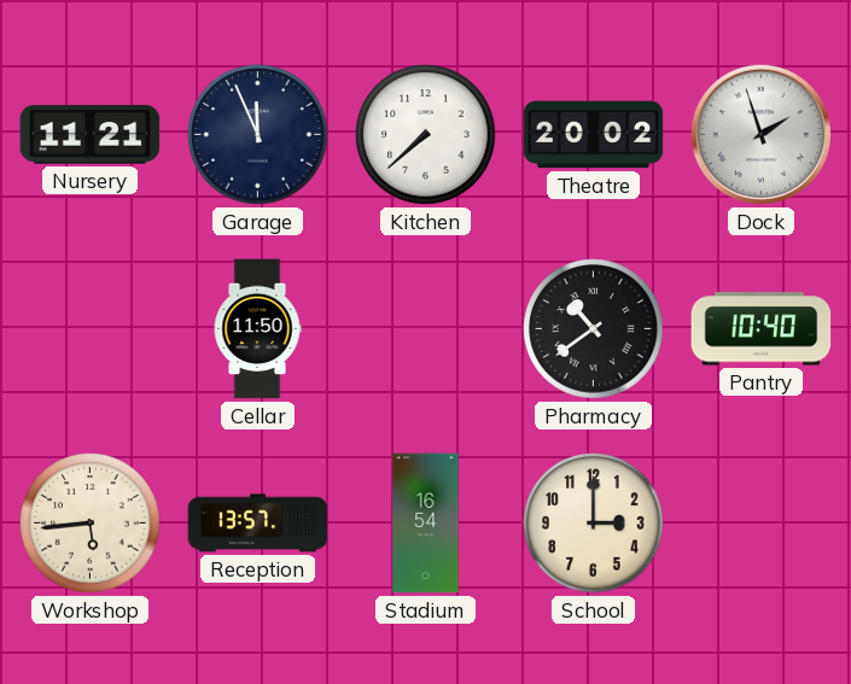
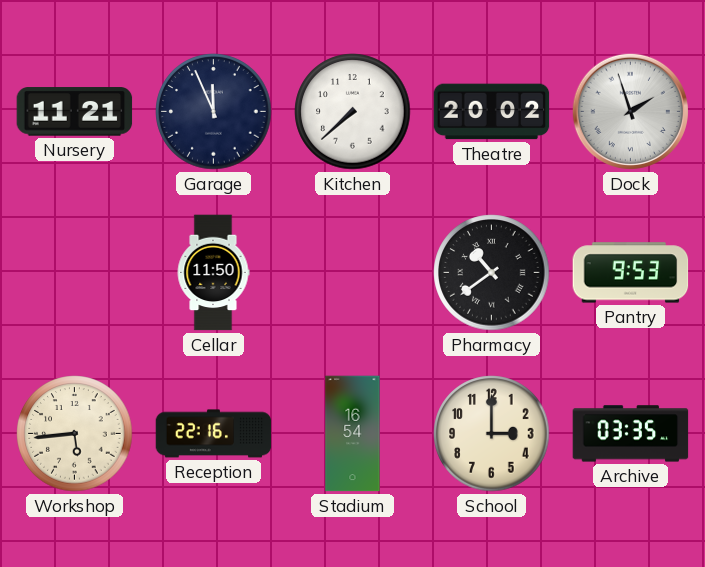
Pantry: 10:40 -> 9:53
Reception: 13:57 -> 22:16
Archive: none -> 03:35
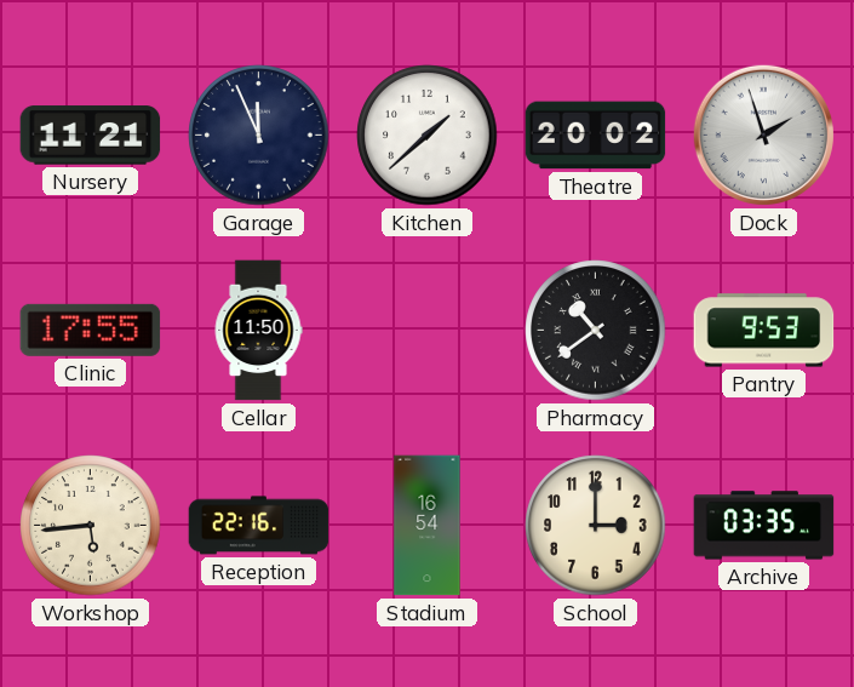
Kitchen: 7:38 -> 1:38
Clinic: none -> 17:55
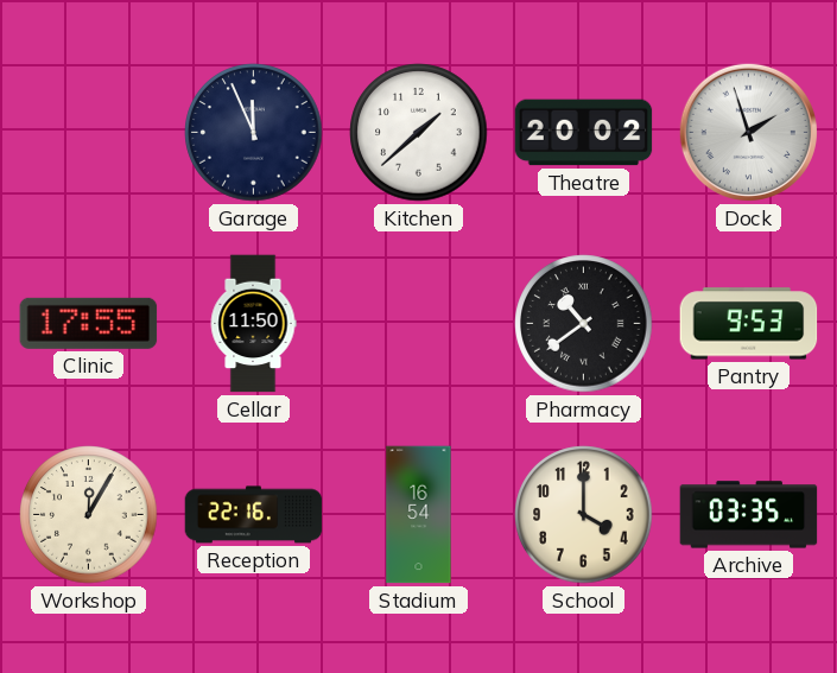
Nursery: 11:21 -> none
Workshop: 5:44 -> 12:05
School: 3:00 -> 4:00
